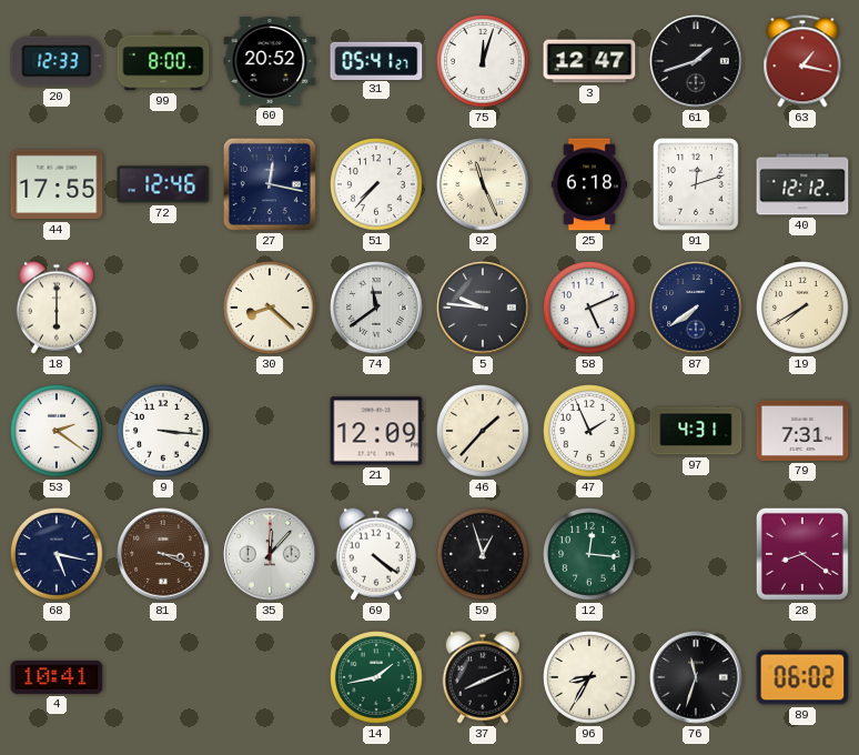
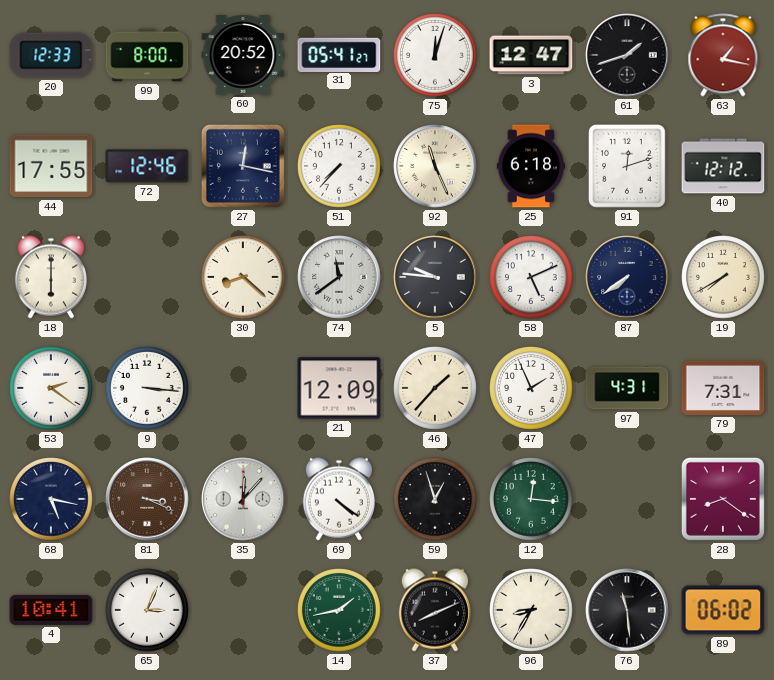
65: none -> 3:04
76: 11:33 -> 11:29
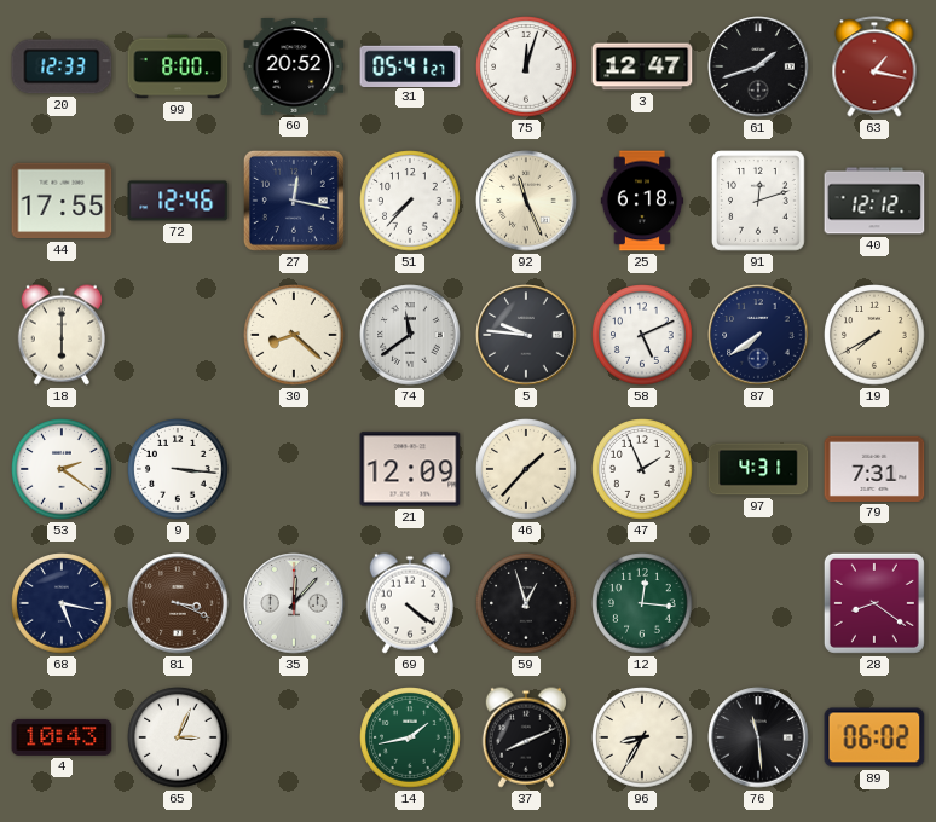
4: 10:41 -> 10:43
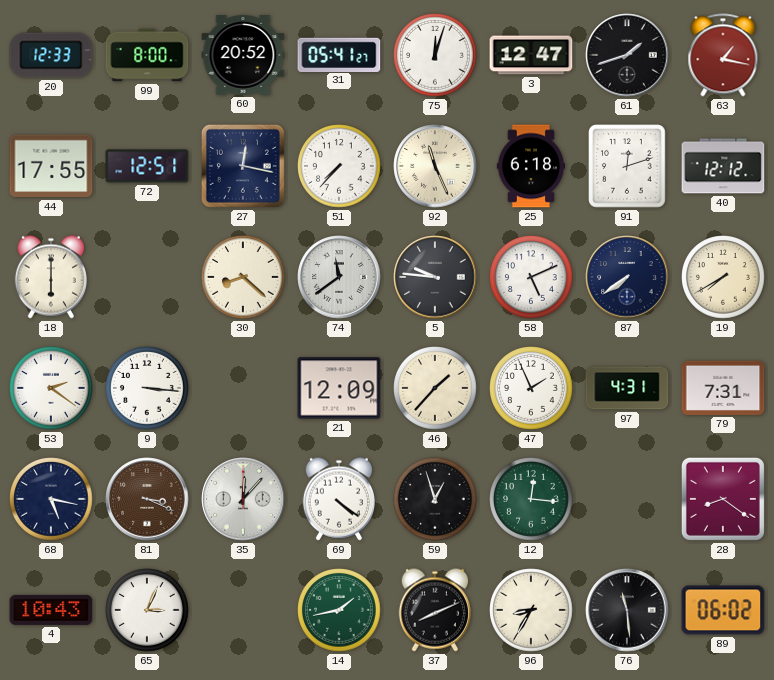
72: 12:46 -> 12:51
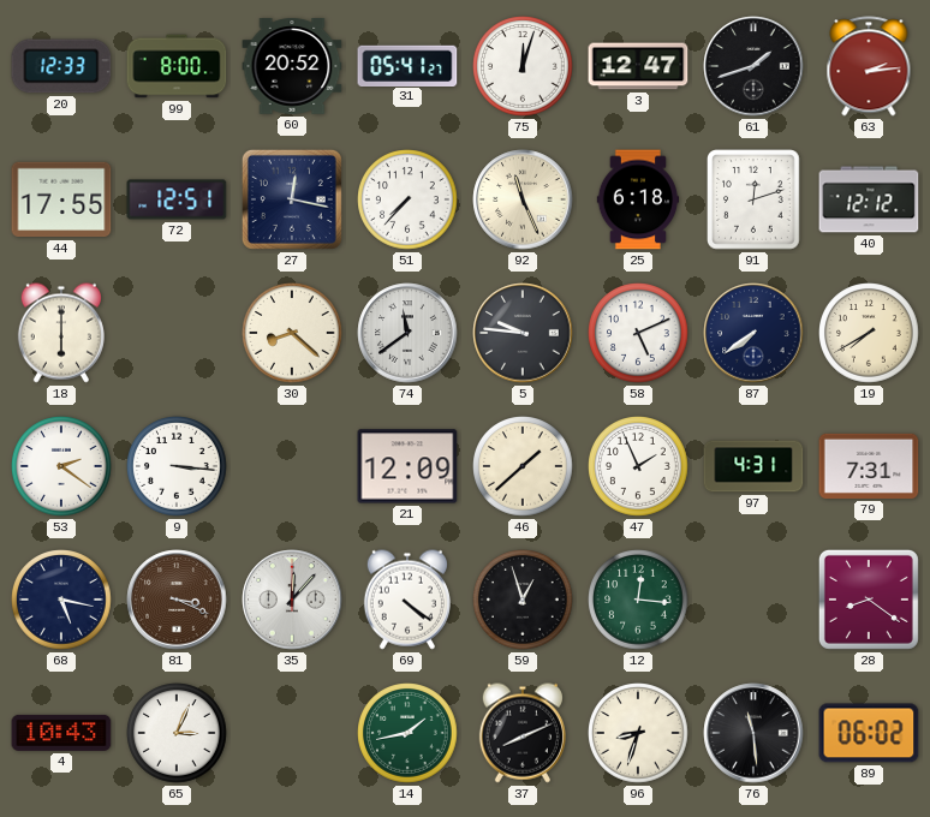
63: 1:17 -> 2:14
46: 1:37 -> 1:38
96: 8:35 -> 8:33
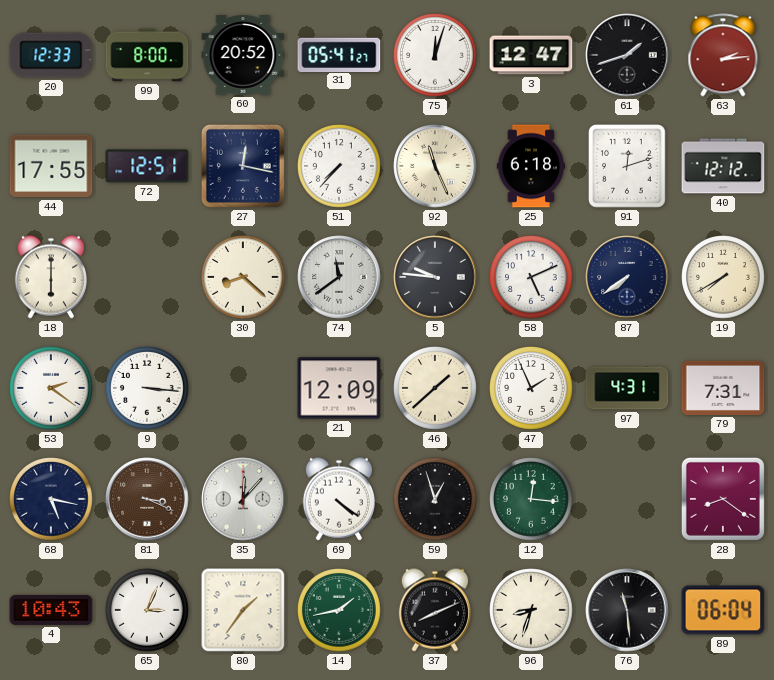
80: none -> 1:36
89: 06:02 -> 06:04
